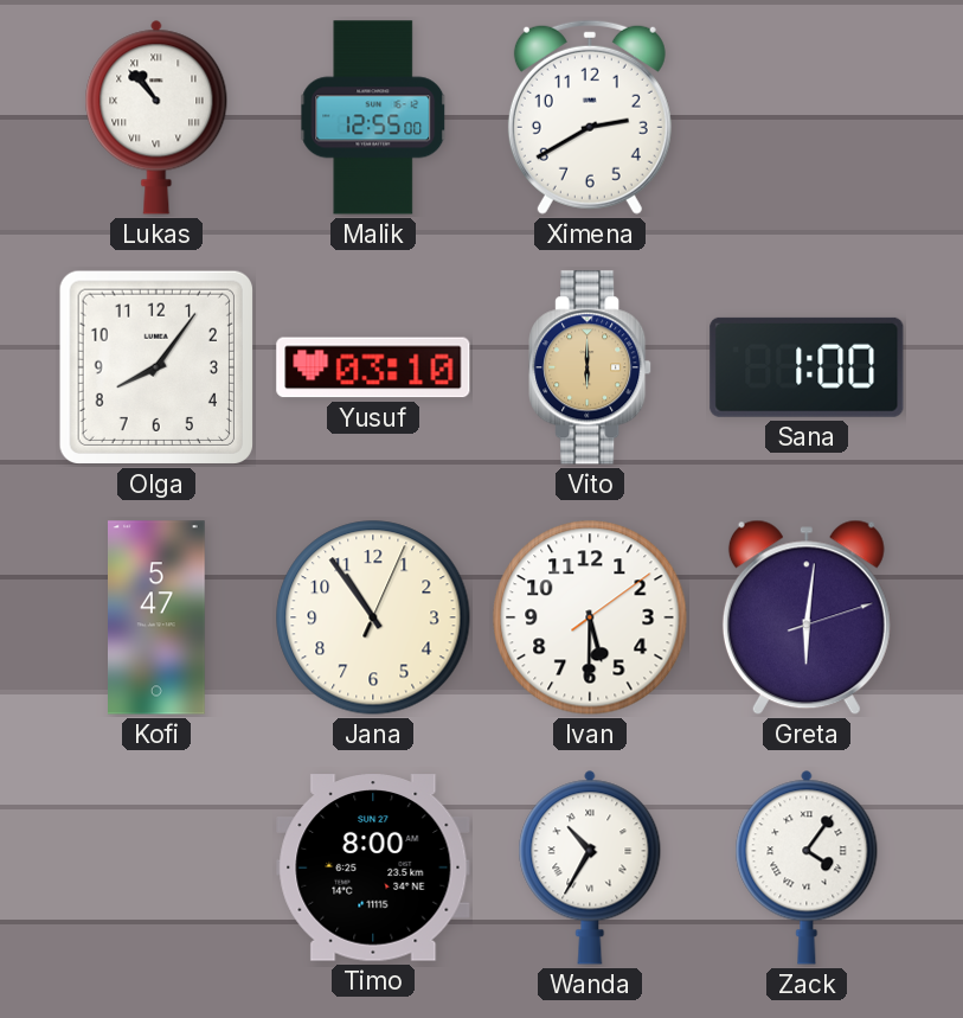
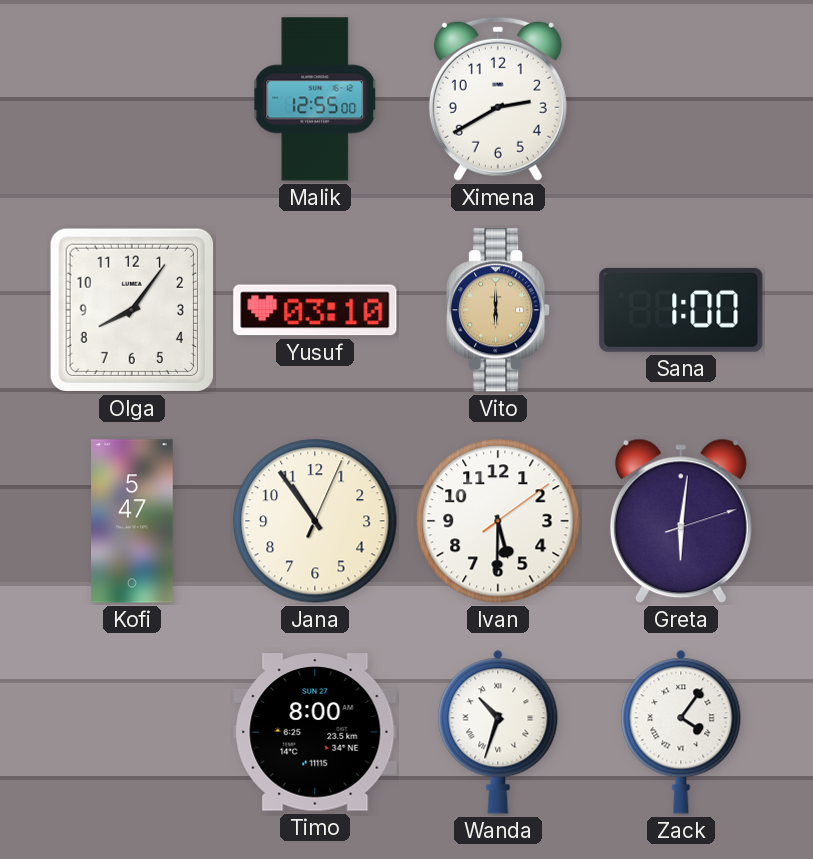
Lukas: 10:53 -> none
Wanda: 10:35 -> 10:33
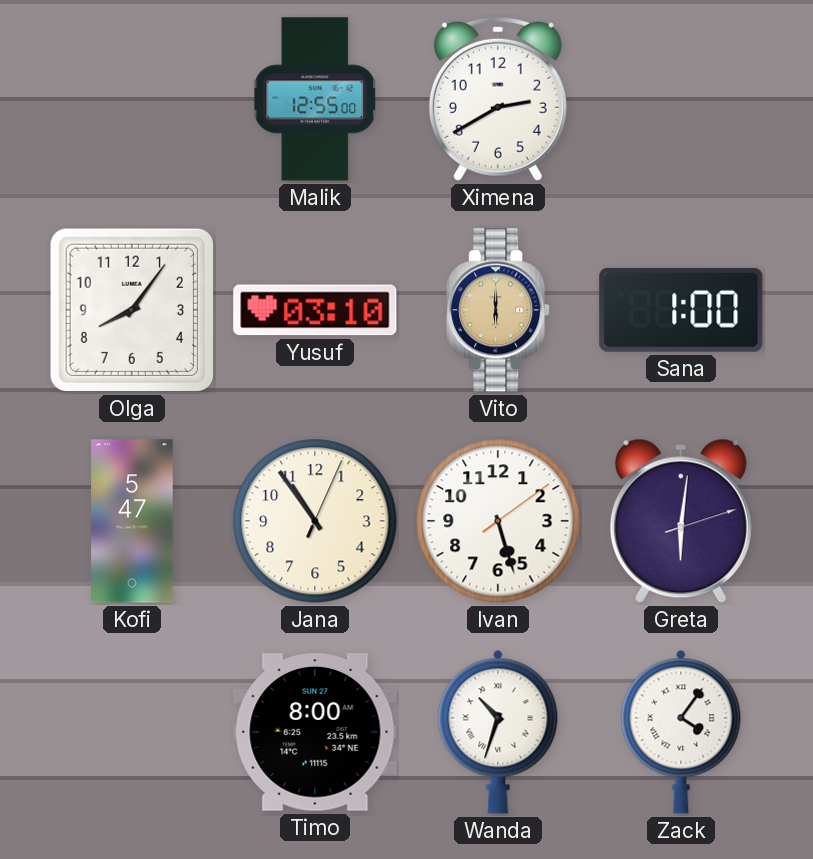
Ivan: 5:30 -> 5:27
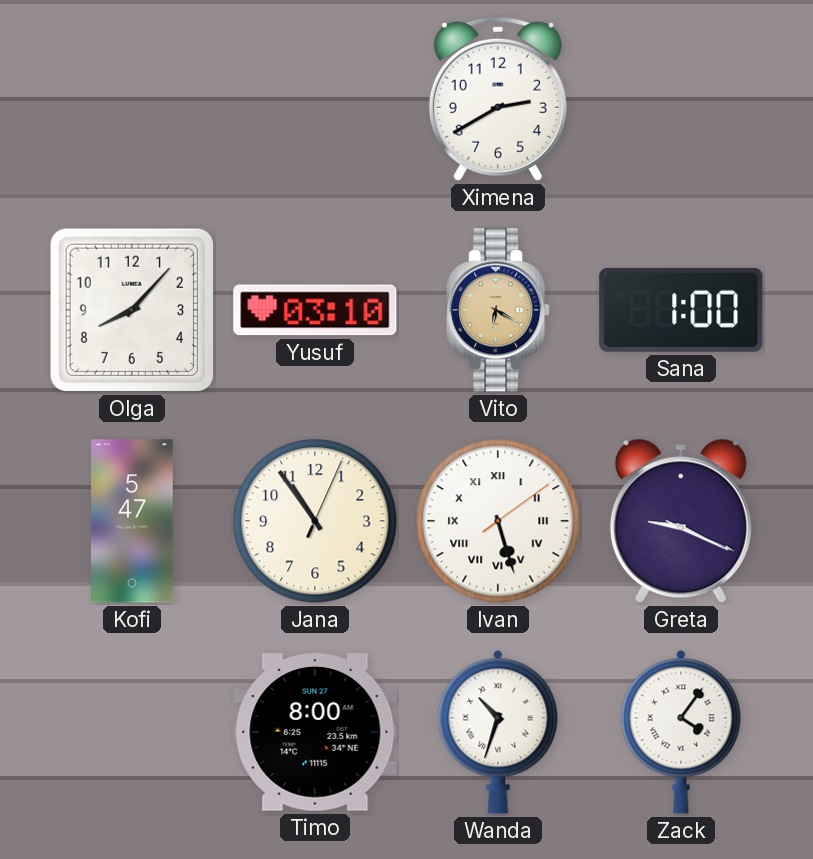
Malik: 12:55 -> none
Olga: 8:06 -> 8:07
Vito: 6:00 -> 6:20
Ivan numerals: Arabic -> Roman
Greta: 6:01 -> 9:19
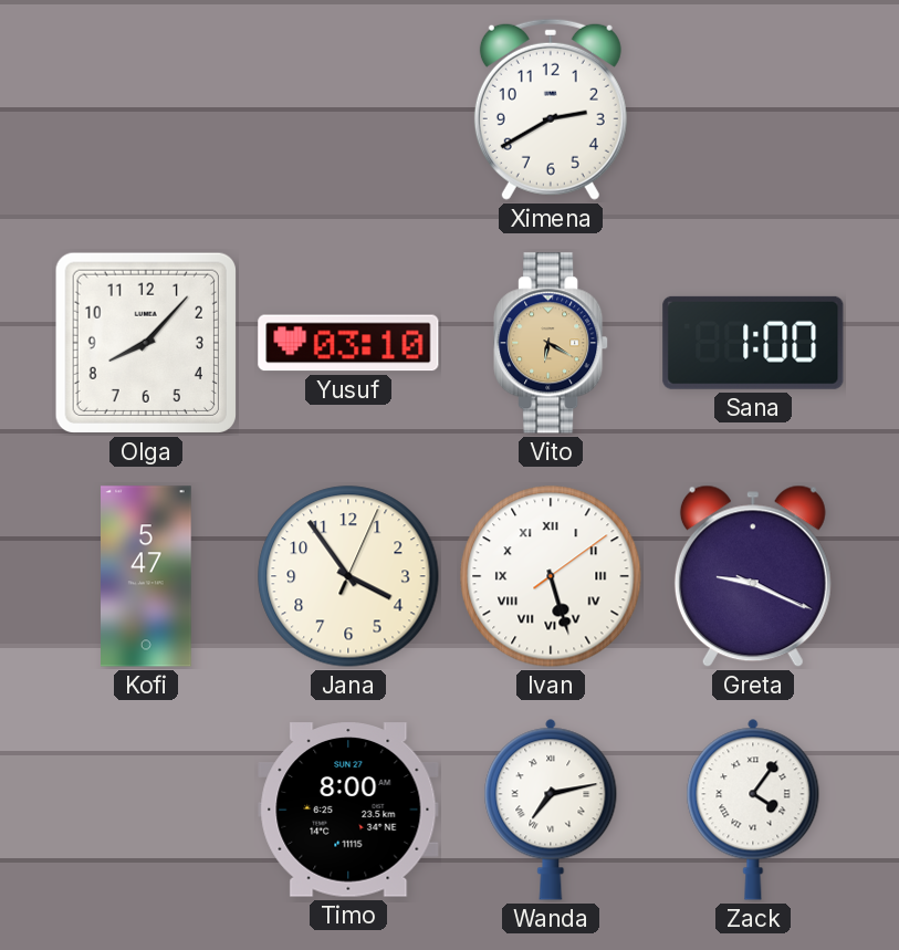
Jana: 10:54 -> 3:54
Wanda: 10:33 -> 7:13
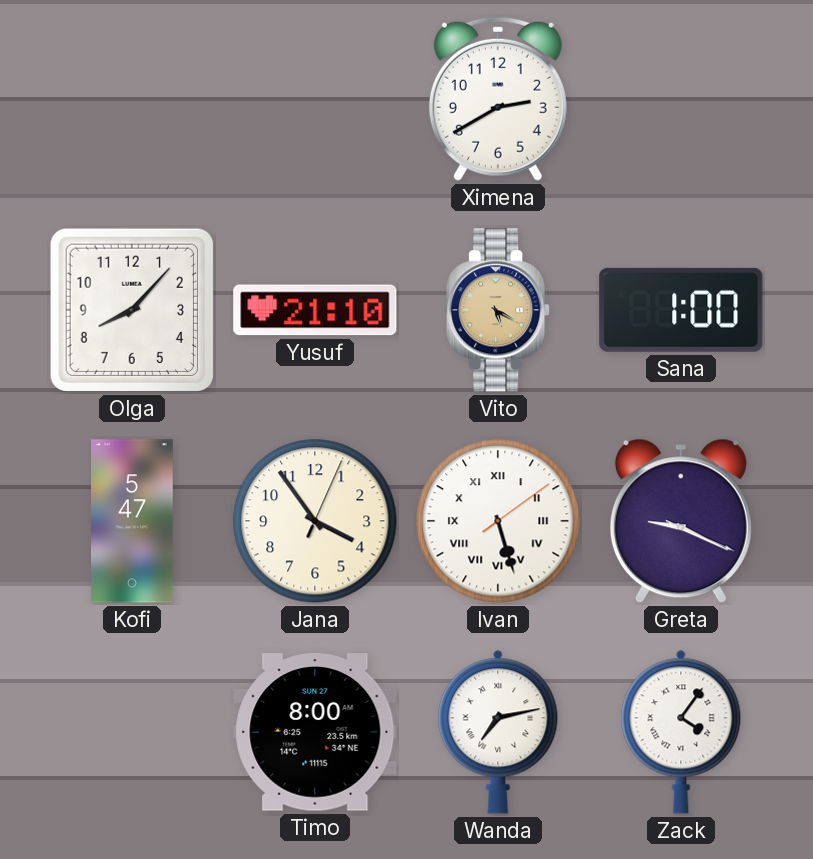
Yusuf: 03:10 -> 21:10
Vito: 6:20 -> 5:20
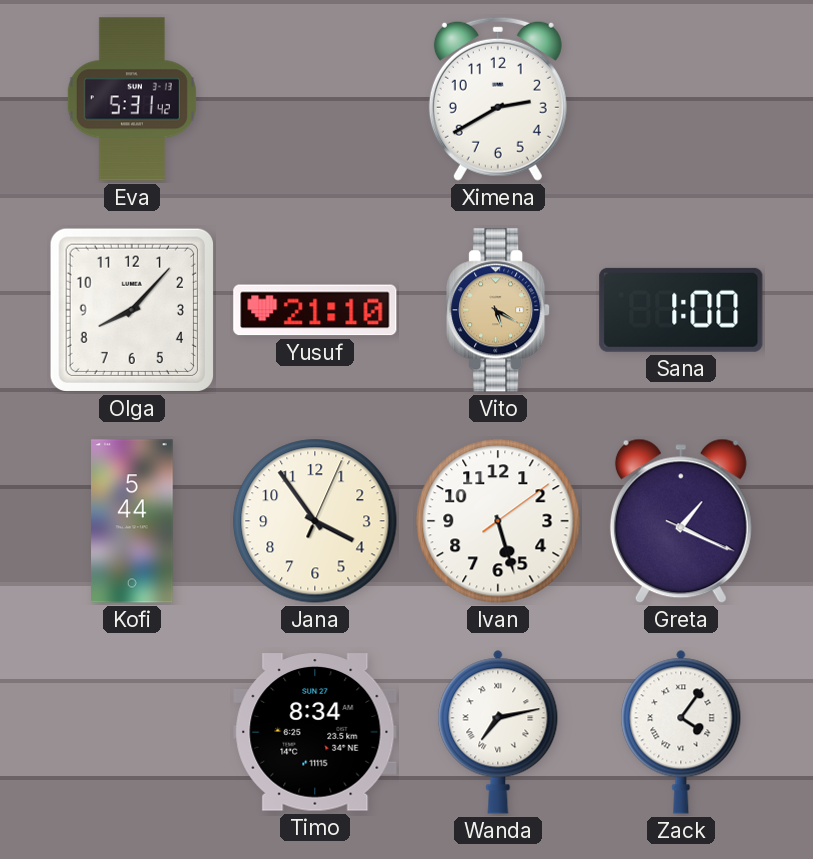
Eva: none -> 5:31
Kofi: 5:47 -> 5:44
Ivan numerals: Roman -> Arabic
Greta: 9:19 -> 1:19
Timo: 8:00 -> 8:34
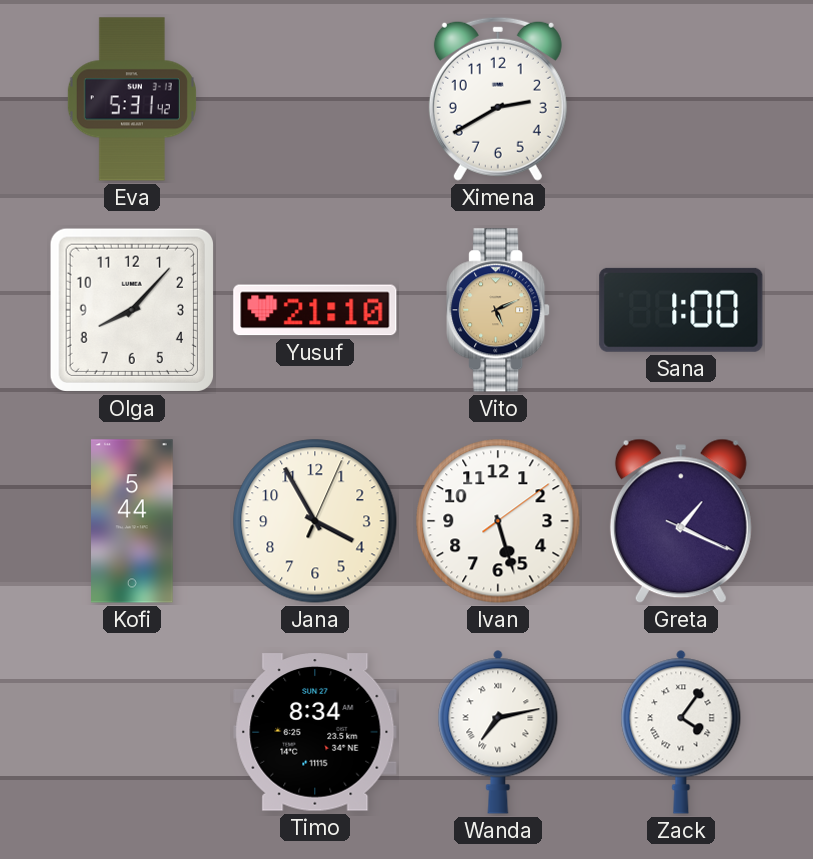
Vito: 5:20 -> 5:11
Jana: 3:54 -> 3:55
